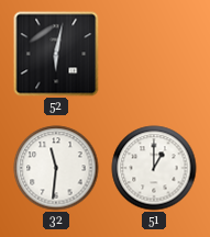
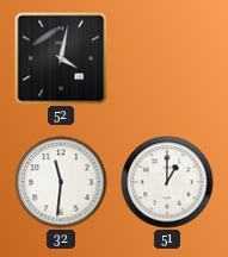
52: 6:02 -> 4:02
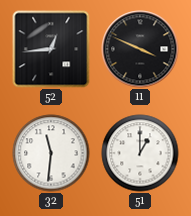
52: 4:02 -> 12:44
11: none -> 3:49
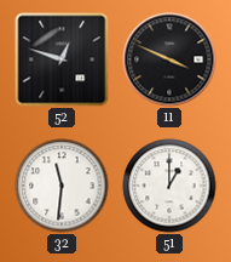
52: 12:44 -> 12:48
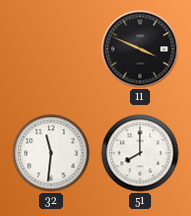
52: 12:48 -> none
51: 1:00 -> 8:00
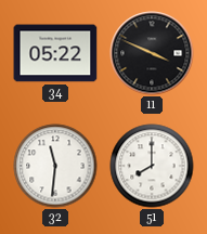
34: none -> 05:22
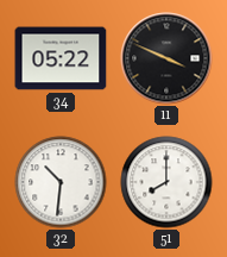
32: 11:31 -> 10:31
